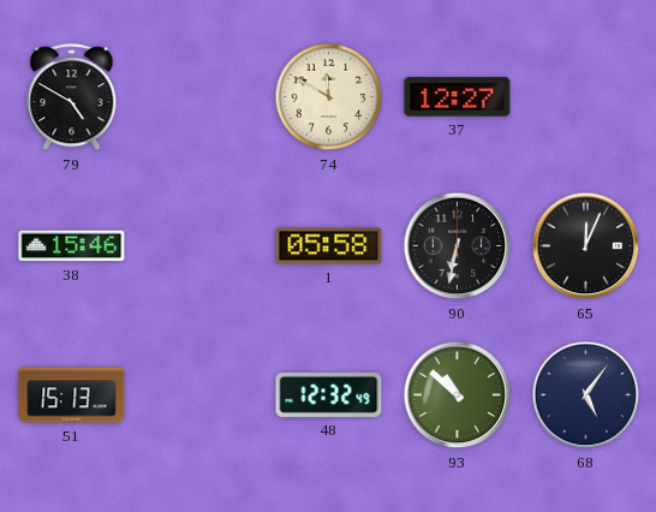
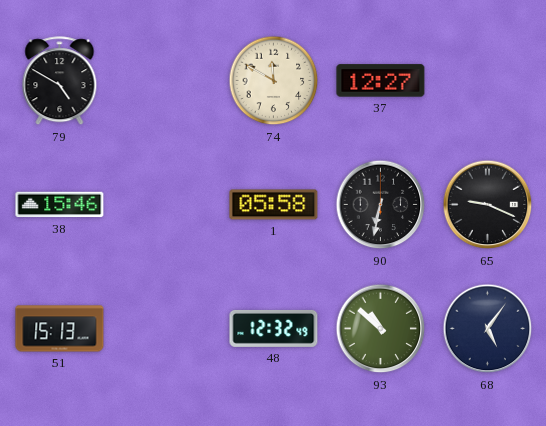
65: 12:04 -> 9:19
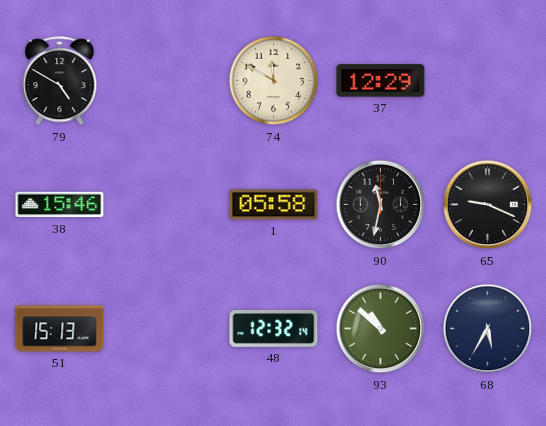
37: 12:27 -> 12:29
90: 6:32 -> 11:32
48: 12:32:49 -> 12:32:14
68: 5:06 -> 5:35
